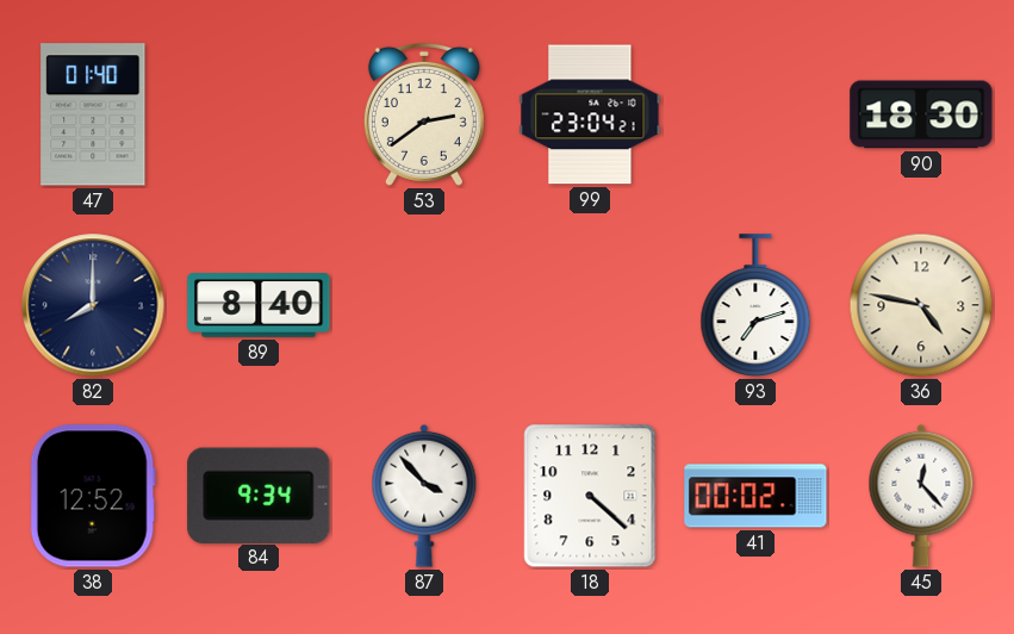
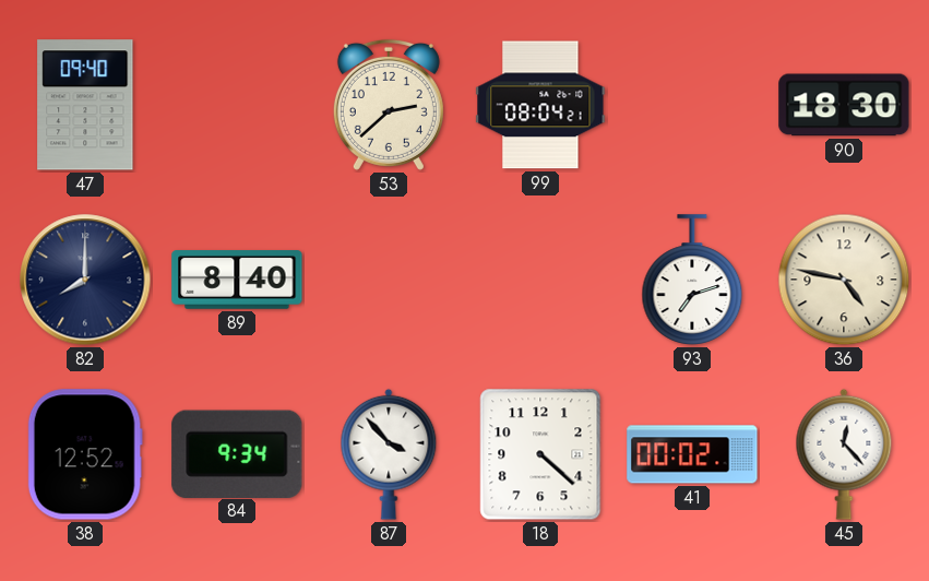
47: 01:40 -> 09:40
53: 2:39 -> 2:38
99: 23:04 -> 08:04
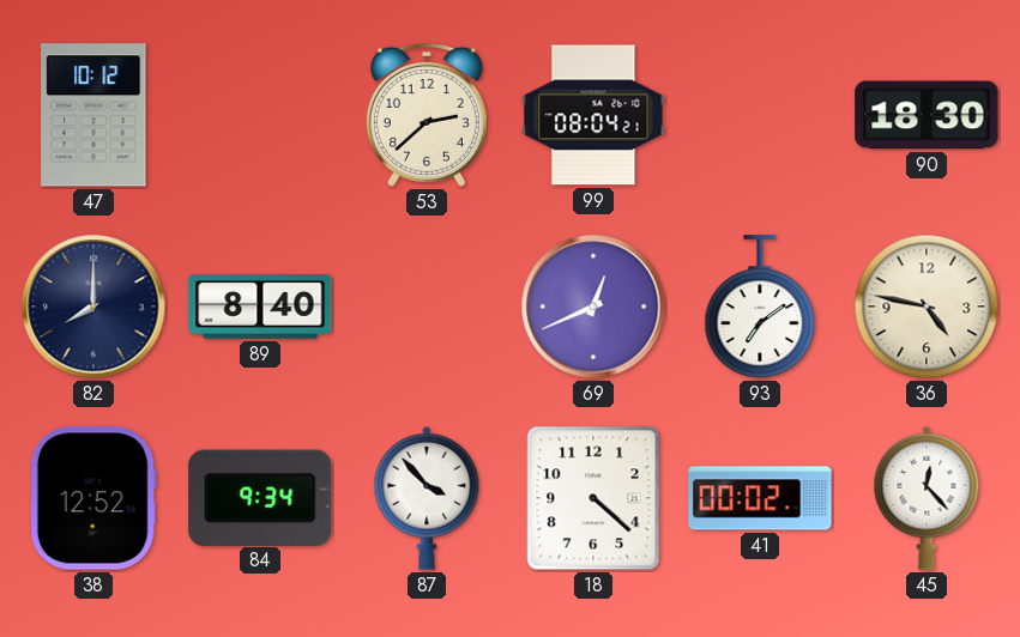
47: 09:40 -> 10:12
69: none -> 12:41
93: 7:12 -> 7:09
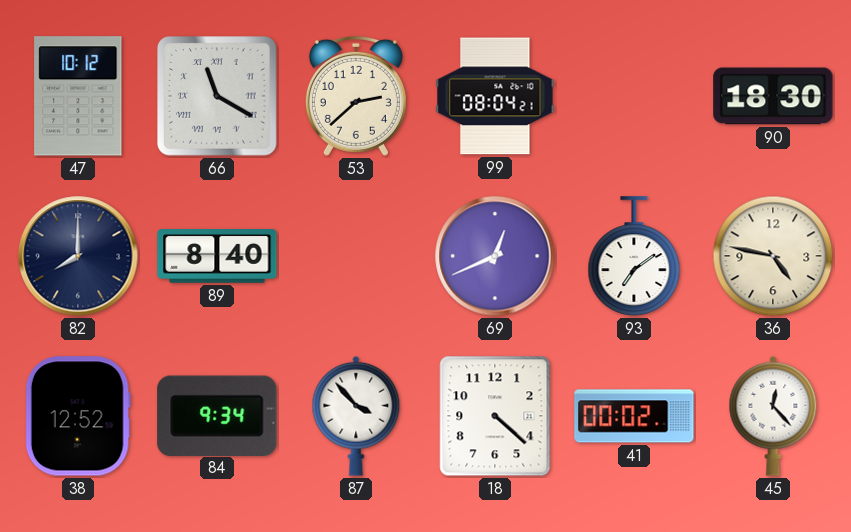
66: none -> 11:20
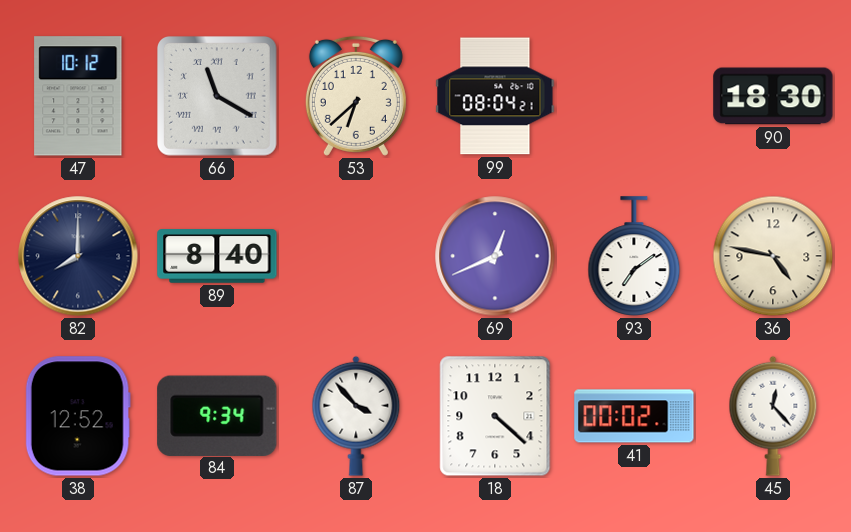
53: 2:38 -> 6:38
